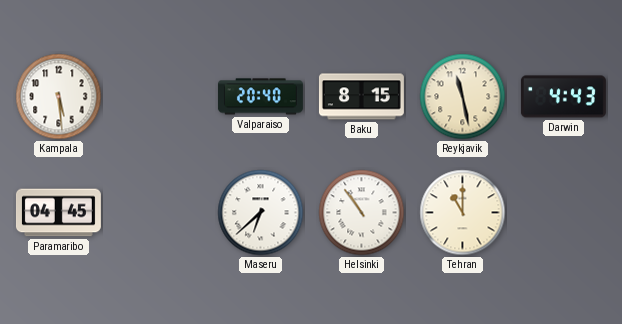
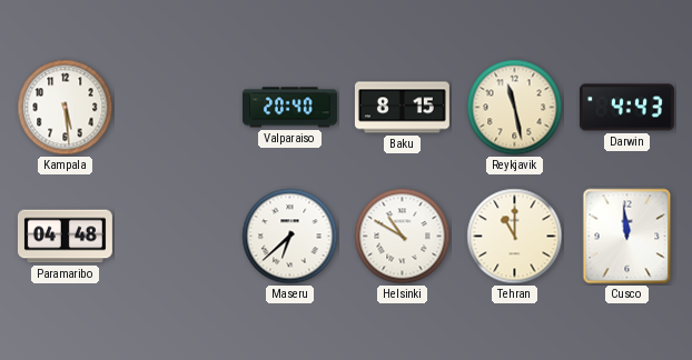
Paramaribo: 04:45 -> 04:48
Helsinki: 10:54 -> 10:50
Cusco: none -> 11:59
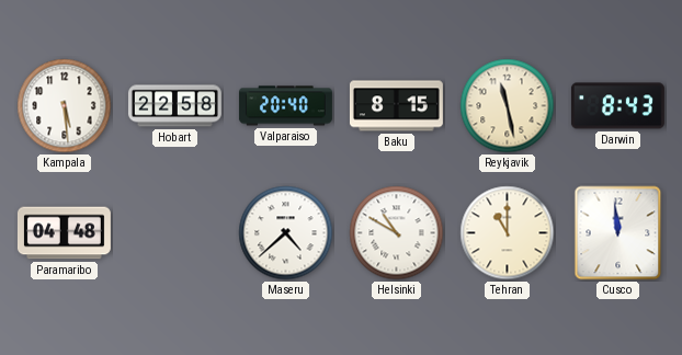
Hobart: none -> 22:58
Darwin: 4:43 -> 8:43
Maseru: 6:38 -> 4:38
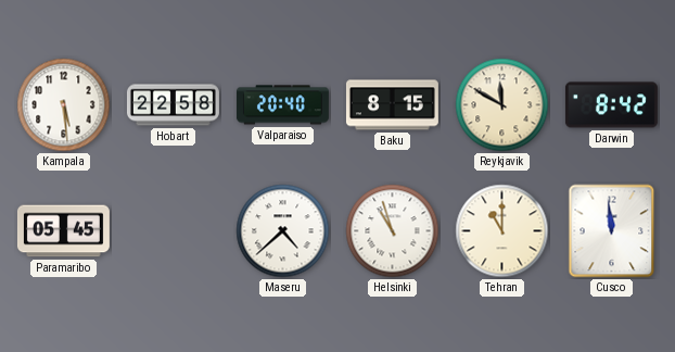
Reykjavik: 11:28 -> 11:50
Darwin: 8:43 -> 8:42
Paramaribo: 04:48 -> 05:45
Helsinki: 10:50 -> 10:57
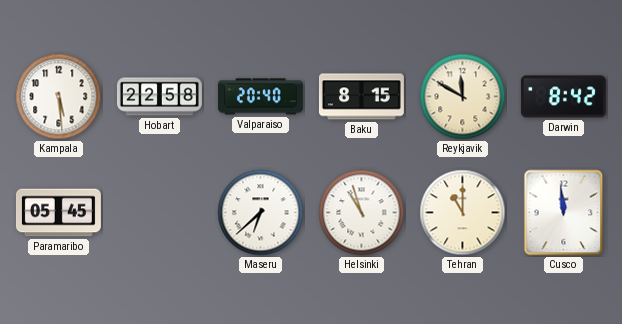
Maseru: 4:38 -> 6:38
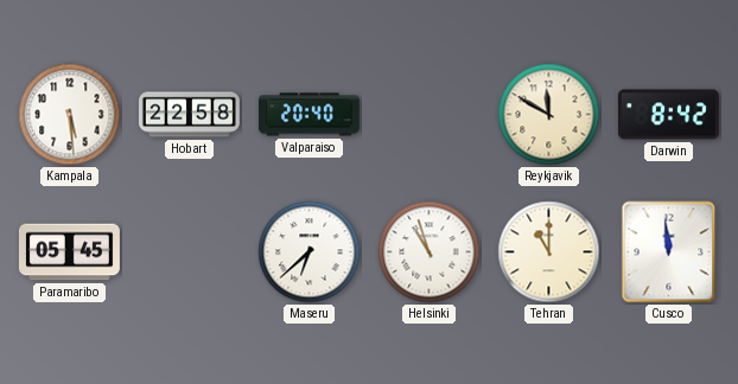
Baku: 8:15 -> none
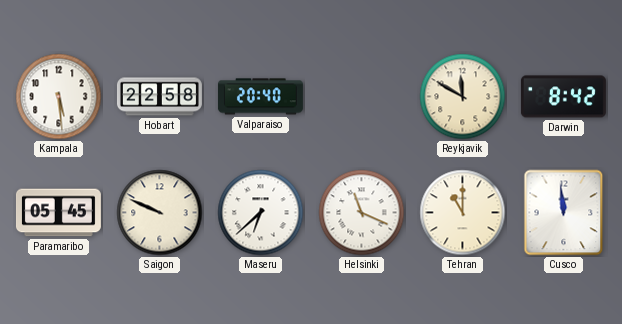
Saigon: none -> 9:49
Helsinki: 10:57 -> 11:19
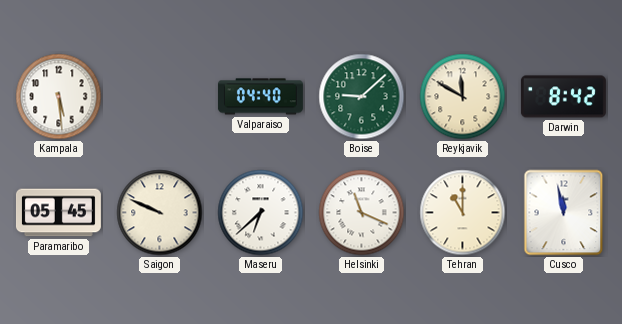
Hobart: 22:58 -> none
Valparaiso: 20:40 -> 04:40
Boise: none -> 9:08
Cusco: 11:59 -> 11:58
